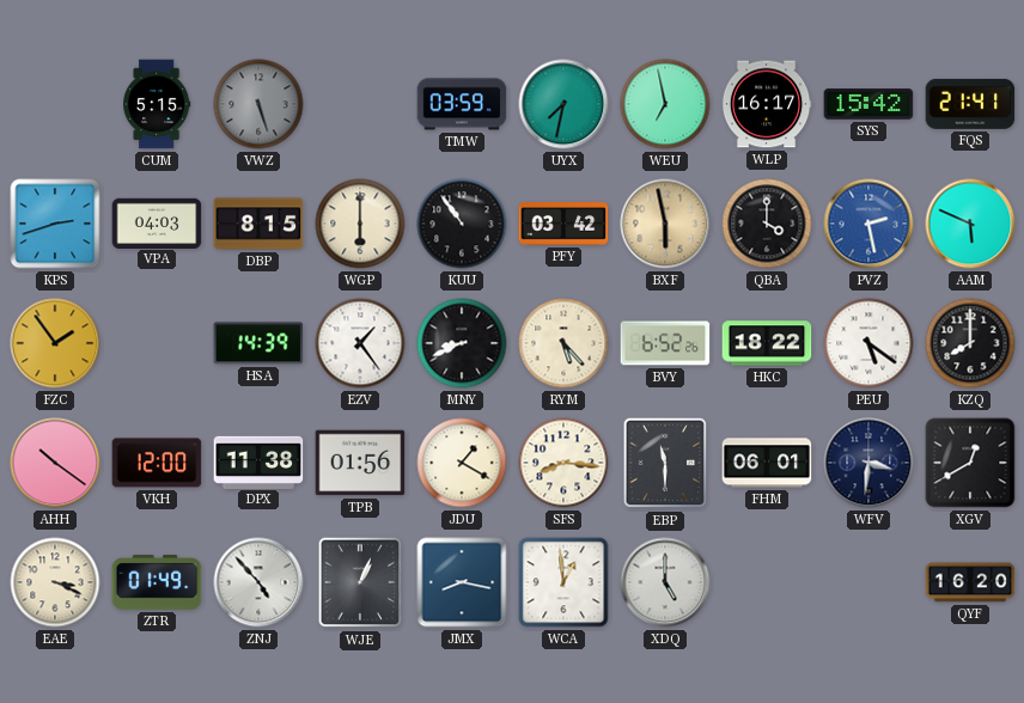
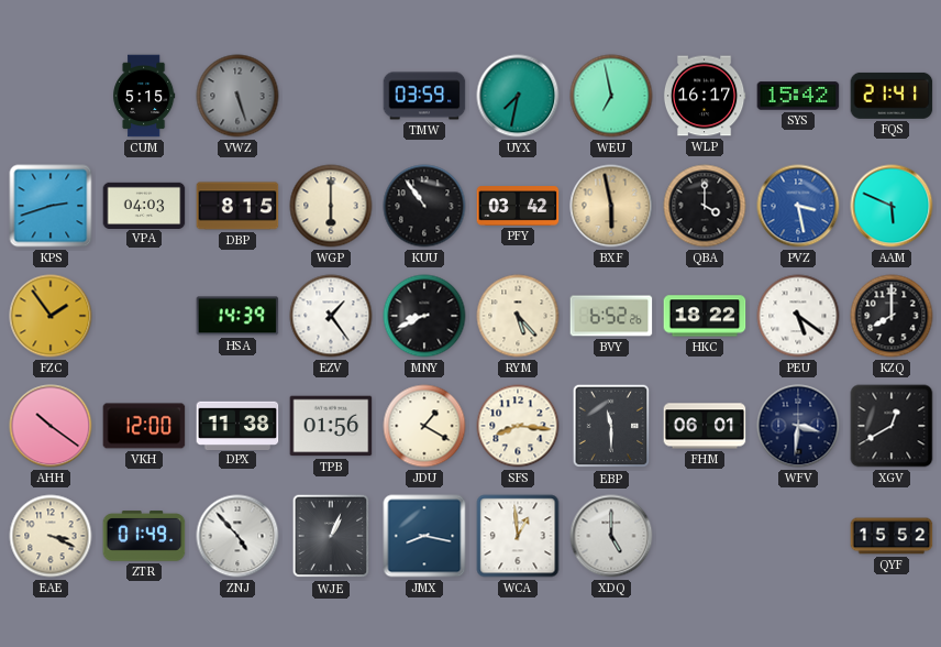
PVZ: 2:28 -> 3:28
QYF: 16:20 -> 15:52
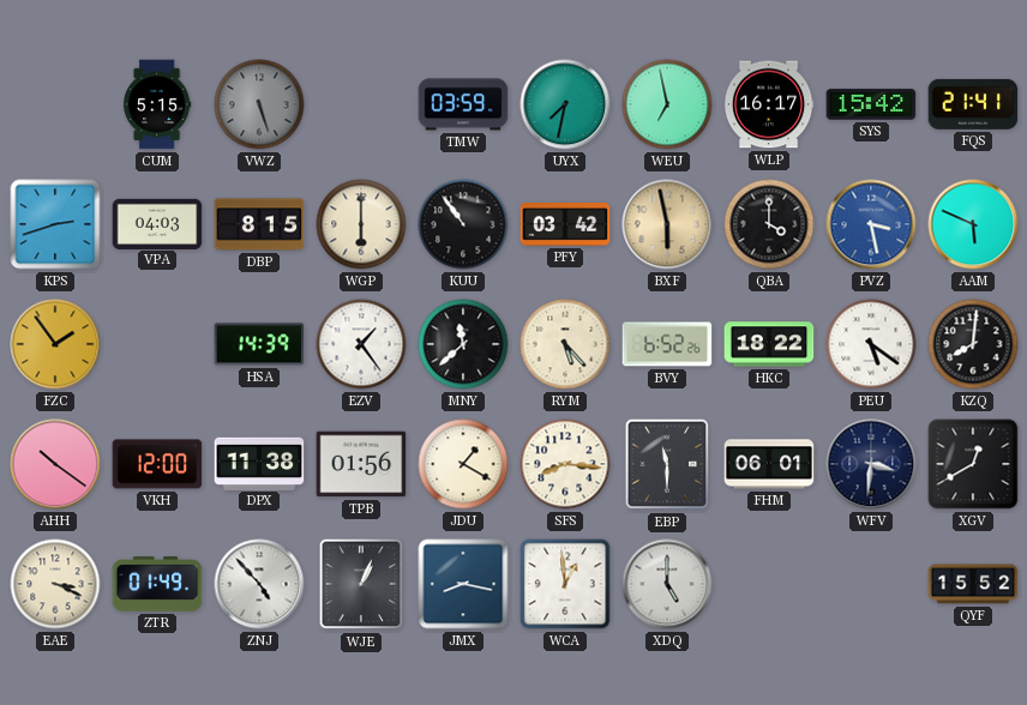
MNY: 8:41 -> 11:38
KZQ: 8:00 -> 8:01
